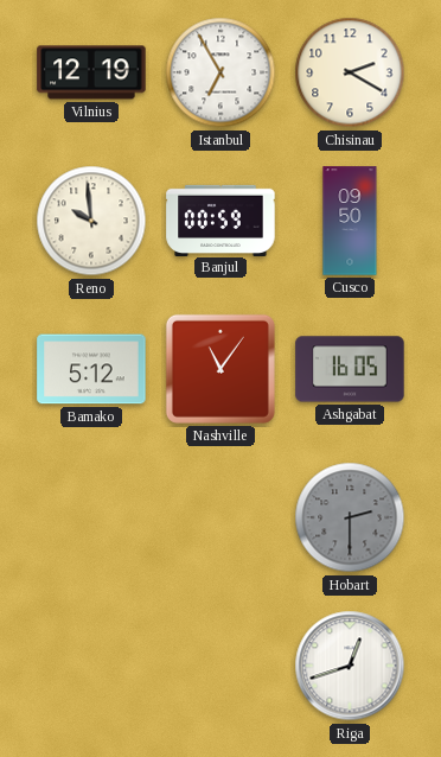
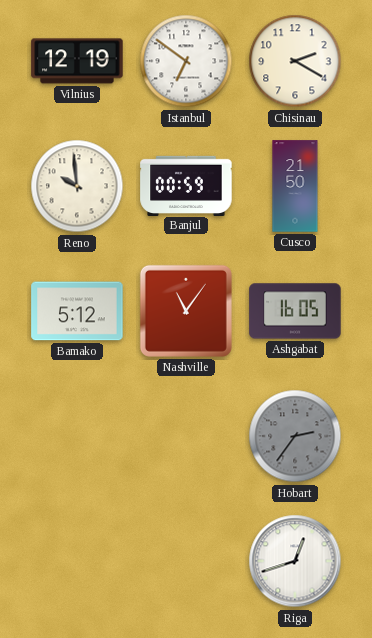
Istanbul: 6:55 -> 6:51
Cusco: 09:50 -> 21:50
Hobart: 2:30 -> 2:36
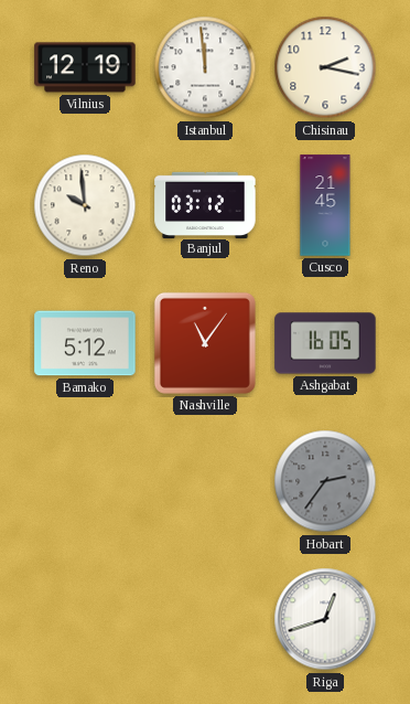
Istanbul: 6:51 -> 11:59
Chisinau: 2:20 -> 2:17
Banjul: 00:59 -> 03:12
Cusco: 21:50 -> 21:45
